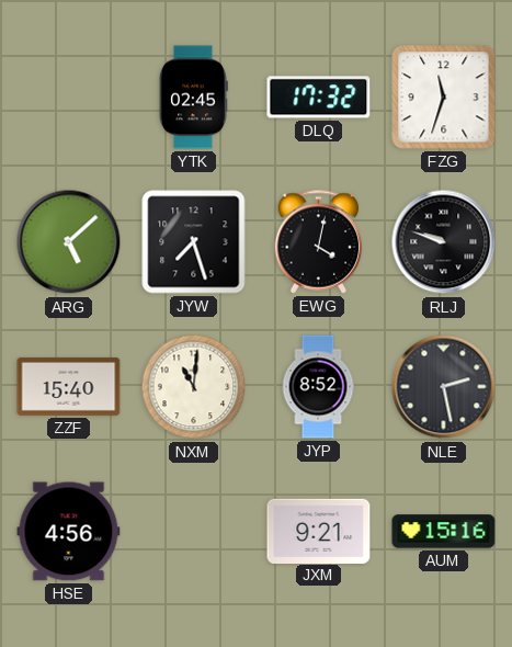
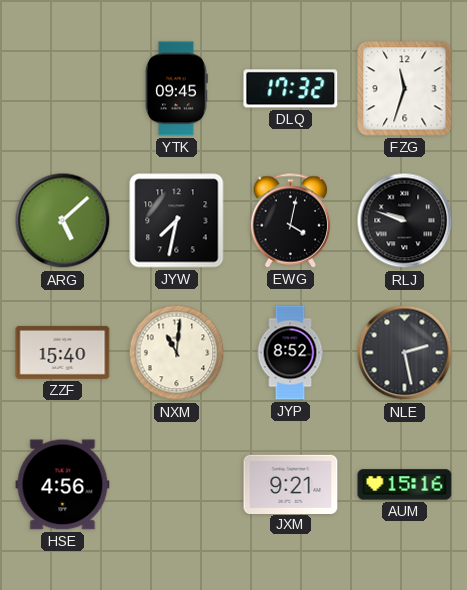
YTK: 02:45 -> 09:45
JYW: 7:27 -> 7:32
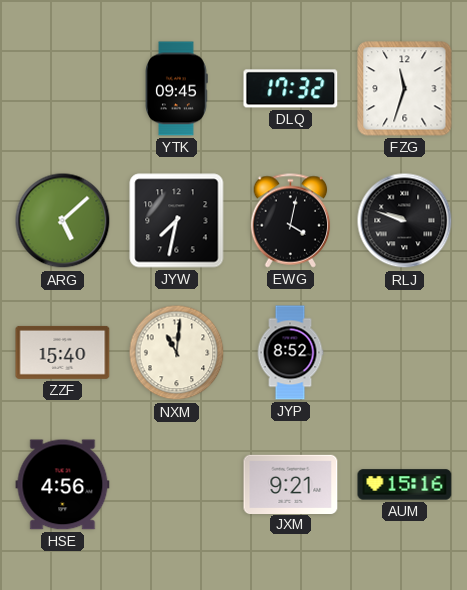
NLE: 2:28 -> none
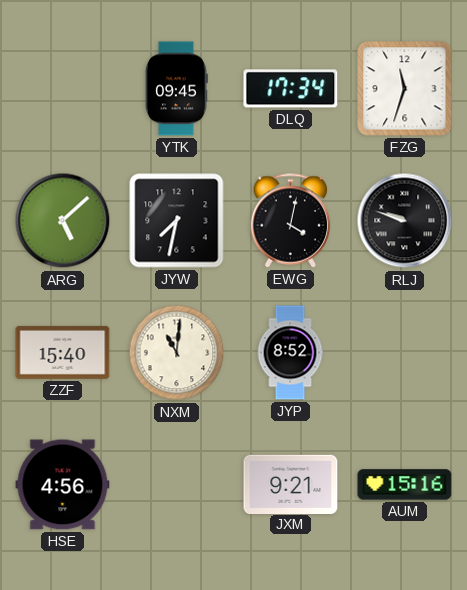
DLQ: 17:32 -> 17:34
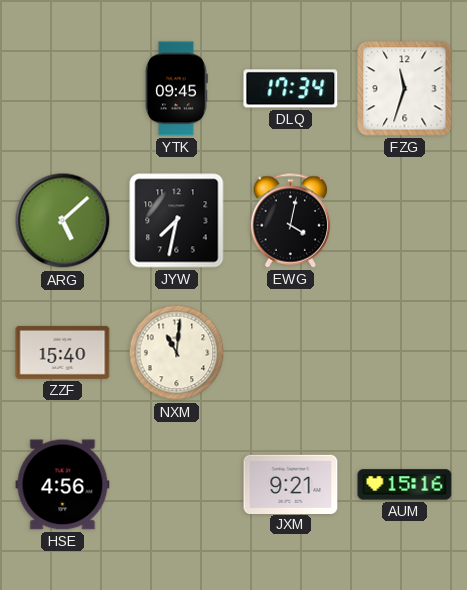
RLJ: 9:48 -> none
JYP: 8:52 -> none
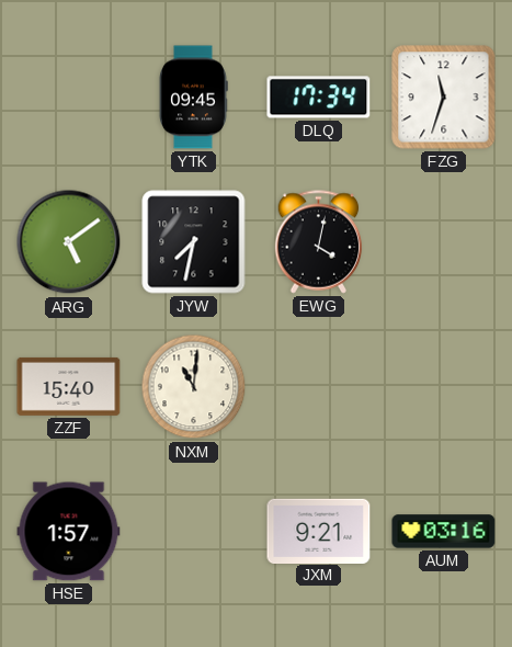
ARG: 5:08 -> 5:09
HSE: 4:56 -> 1:57
AUM: 15:16 -> 03:16
